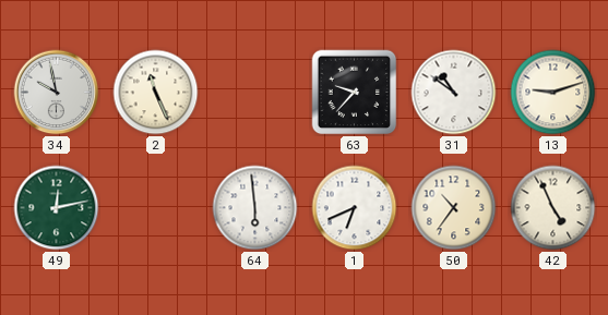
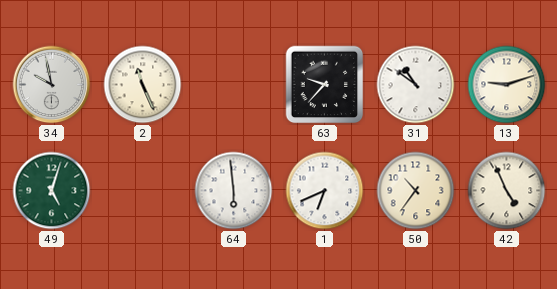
49: 12:13 -> 5:03
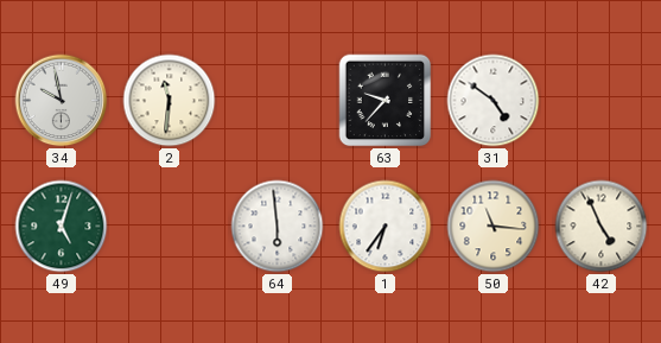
2: 11:26 -> 11:31
31: 10:51 -> 4:51
13: 9:12 -> none
1: 6:41 -> 6:36
50: 10:36 -> 11:16
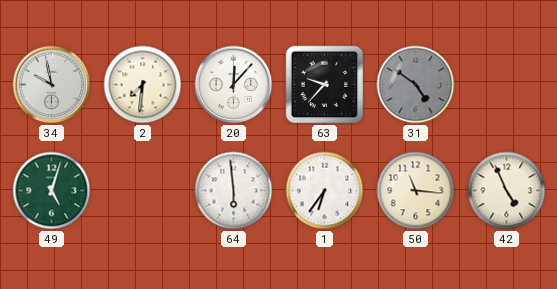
2: 11:31 -> 7:31
20: none -> 12:07
31 dial: white -> grey
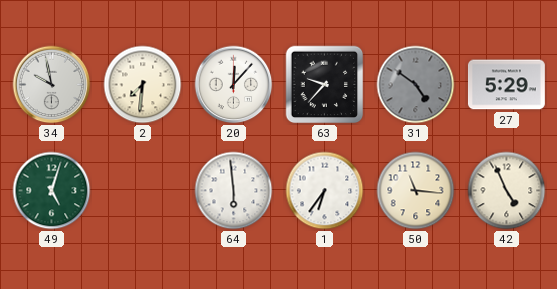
27: none -> 5:29
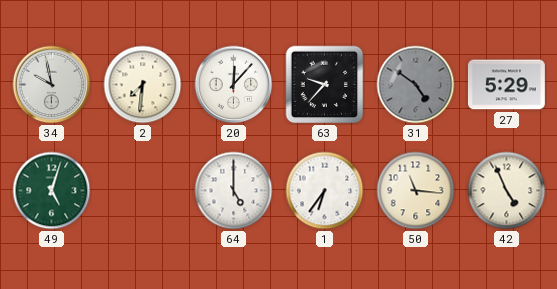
64: 5:59 -> 5:00
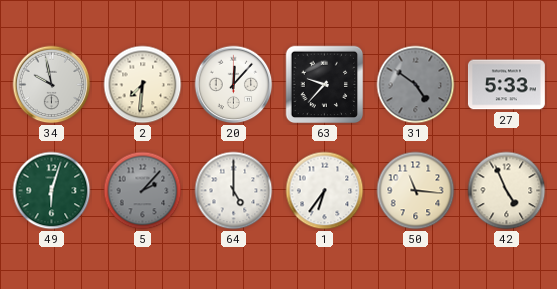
27: 5:29 -> 5:33
49: 5:03 -> 6:03
5: none -> 2:07
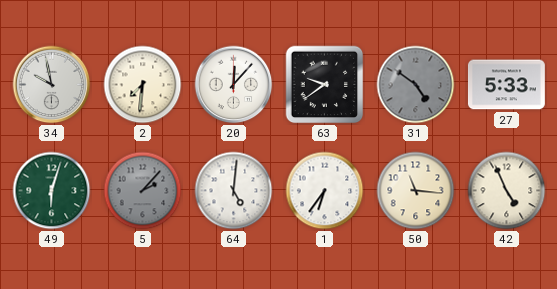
63: 9:37 -> 9:39
64: 5:00 -> 5:01
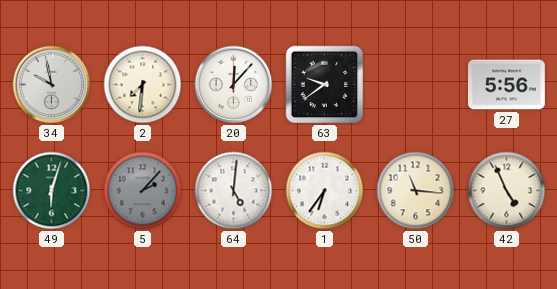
31: 4:51 -> none
27: 5:33 -> 5:56
